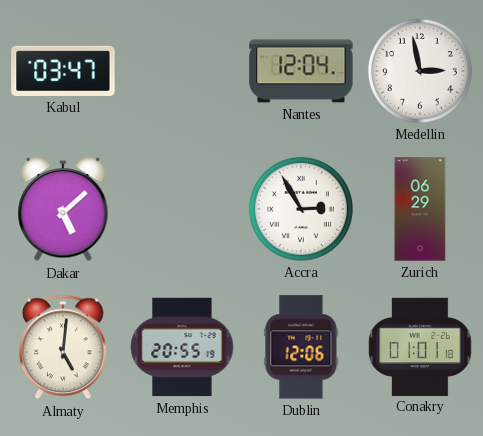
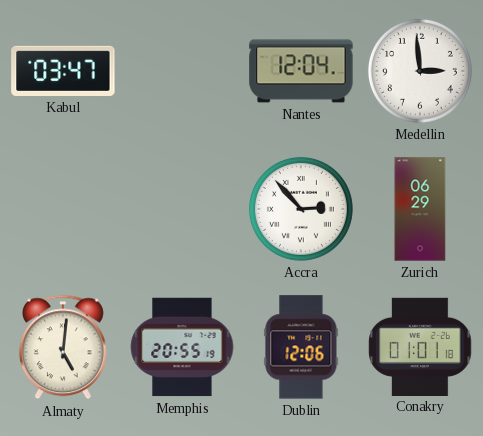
Medellin: 2:58 -> 2:59
Dakar: 5:08 -> none
Accra: 2:55 -> 2:53
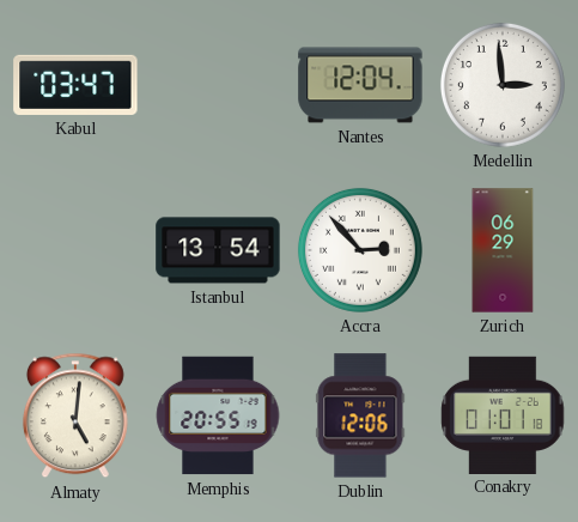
Istanbul: none -> 13:54
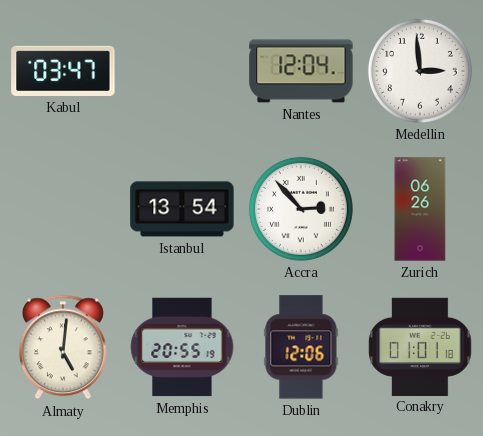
Zurich: 06:29 -> 06:26
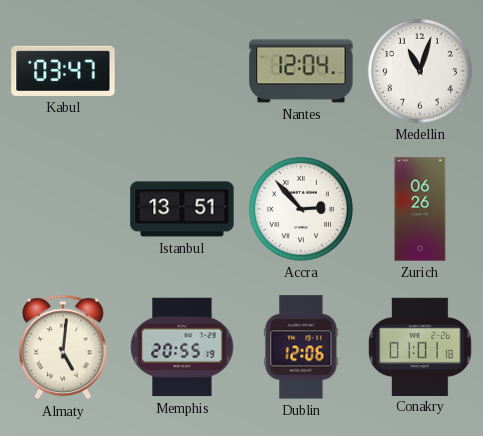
Medellin: 2:59 -> 11:03
Istanbul: 13:54 -> 13:51
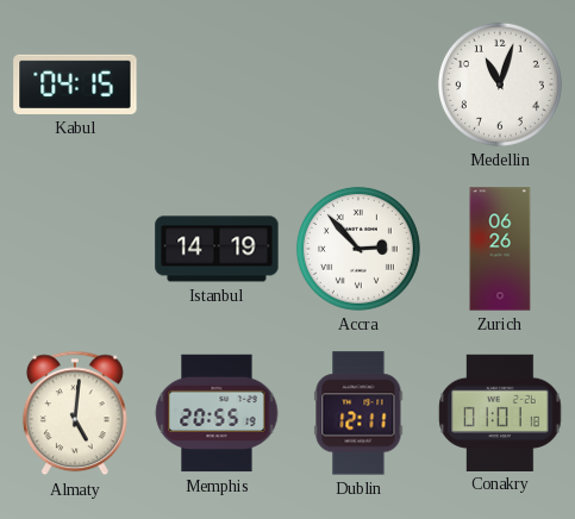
Kabul: 03:47 -> 04:15
Nantes: 12:04 -> none
Istanbul: 13:51 -> 14:19
Dublin: 12:06 -> 12:11
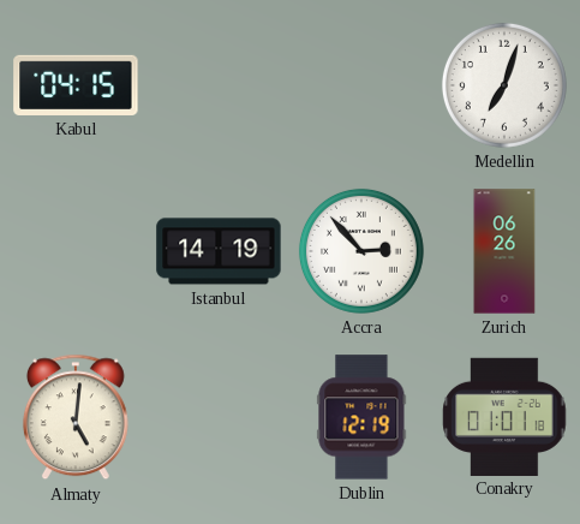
Medellin: 11:03 -> 7:03
Memphis: 20:55 -> none
Dublin: 12:11 -> 12:19
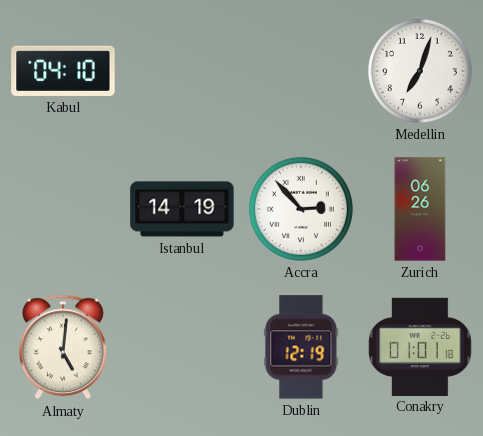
Kabul: 04:15 -> 04:10
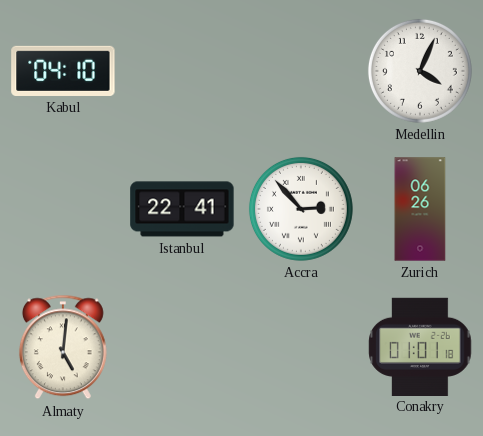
Medellin: 7:03 -> 4:04
Istanbul: 14:19 -> 22:41
Dublin: 12:19 -> none
